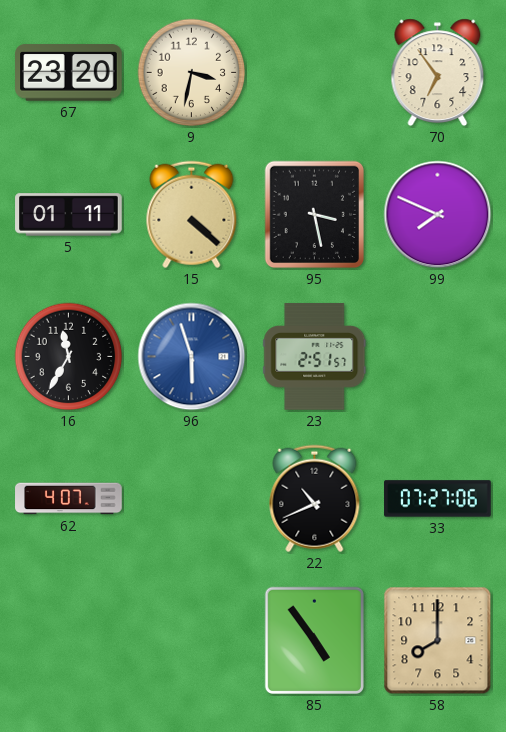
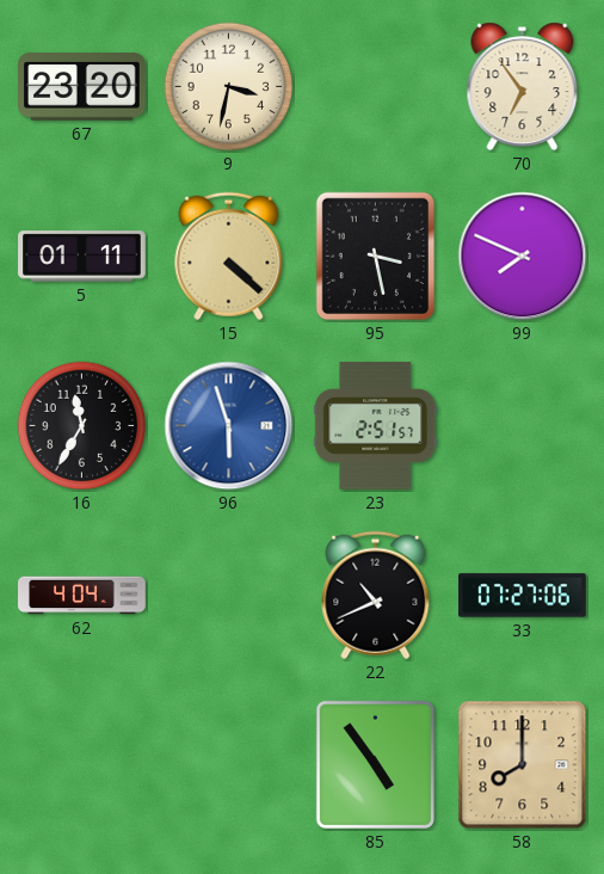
62: 4:07 -> 4:04
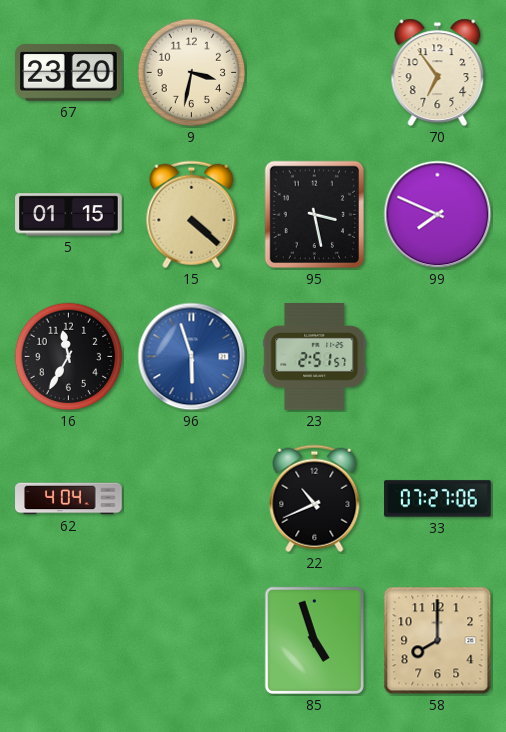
5: 01:11 -> 01:15
85: 4:54 -> 4:57
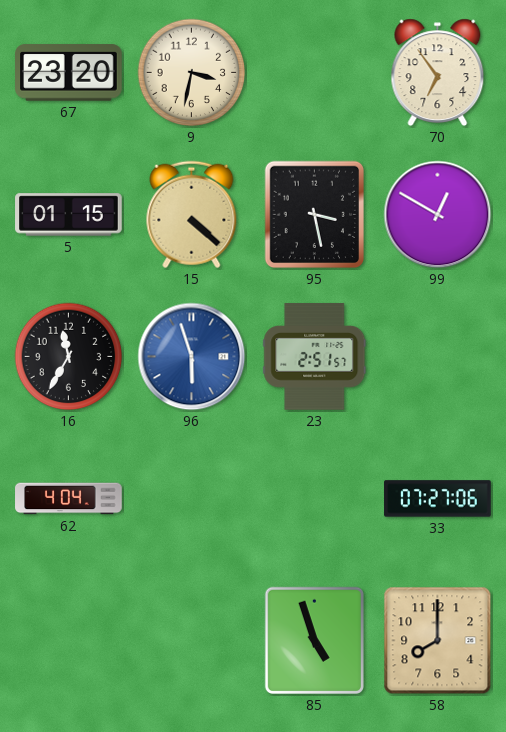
99: 7:49 -> 12:50
22: 10:41 -> none
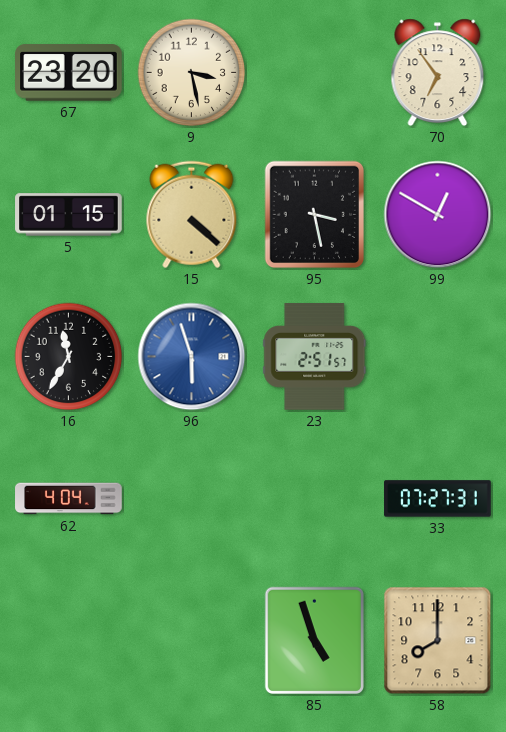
9: 3:32 -> 3:28
33: 07:27:06 -> 07:27:31
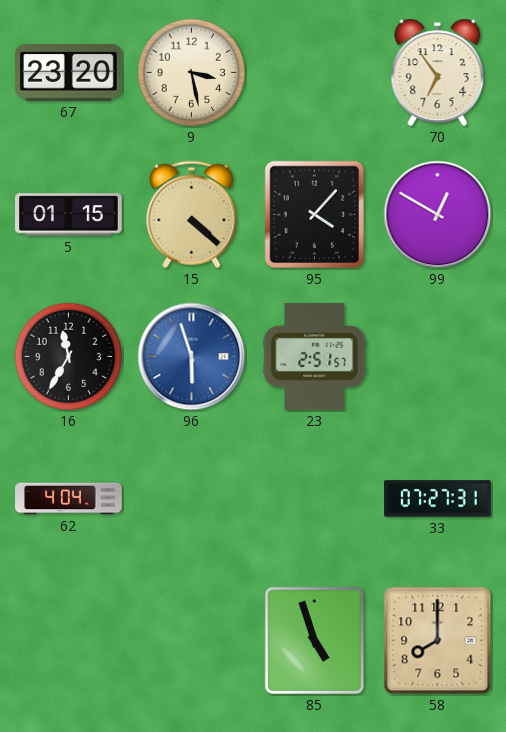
95: 3:28 -> 4:07
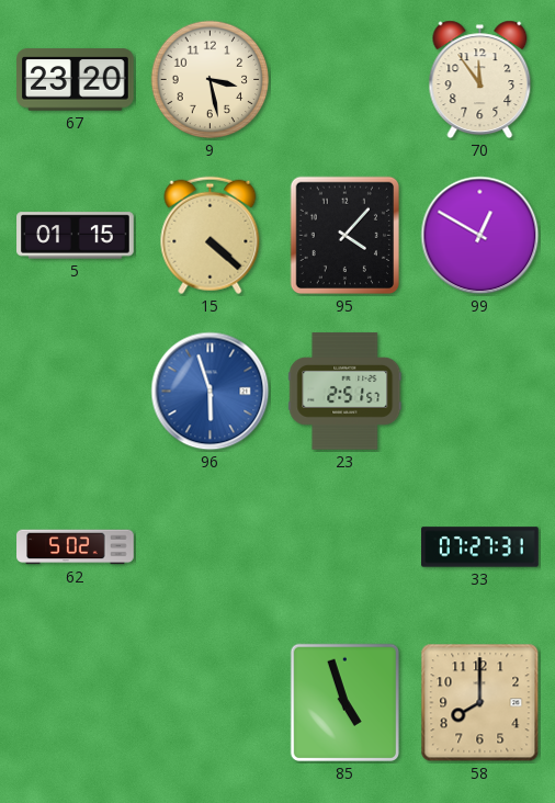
70: 6:54 -> 11:54
16: 11:35 -> none
62: 4:04 -> 5:02
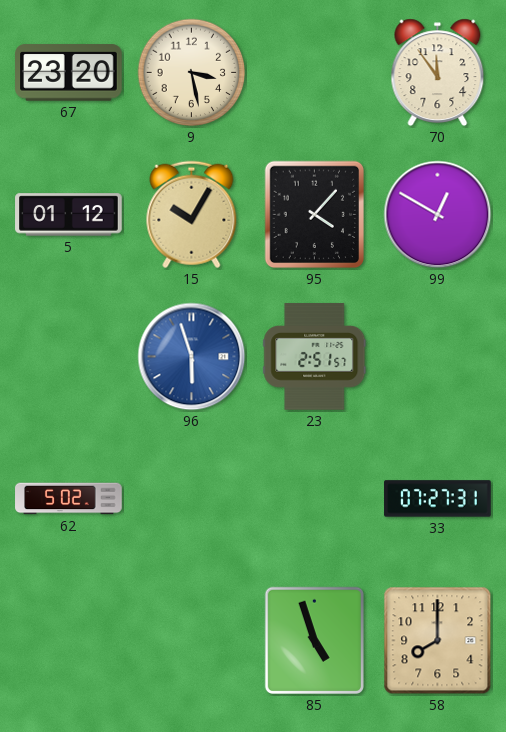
5: 01:15 -> 01:12
15: 4:22 -> 10:05
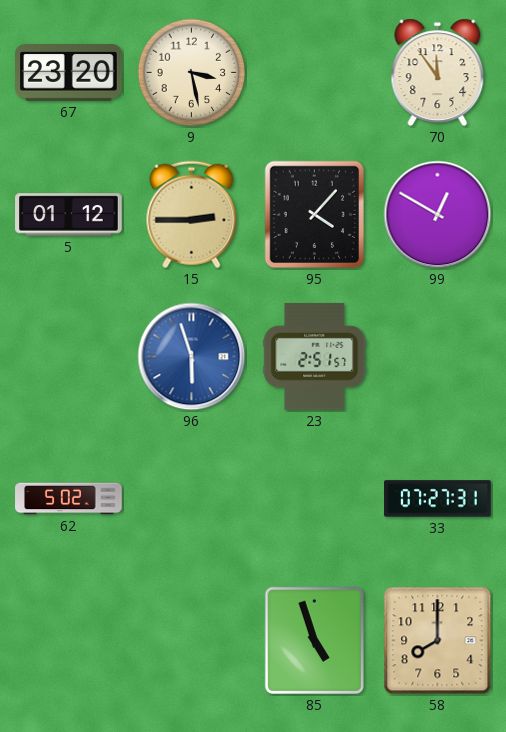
15: 10:05 -> 2:45
